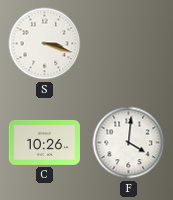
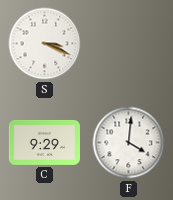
S: 3:18 -> 3:19
C: 10:26 -> 9:29
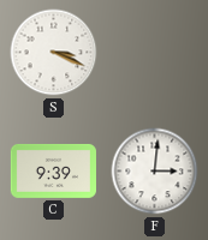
C: 9:29 -> 9:39
F: 4:01 -> 3:01
